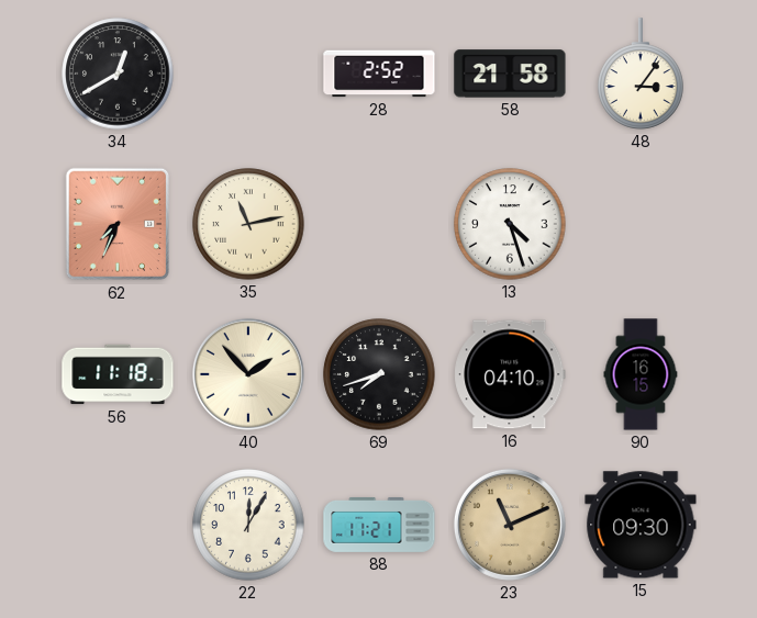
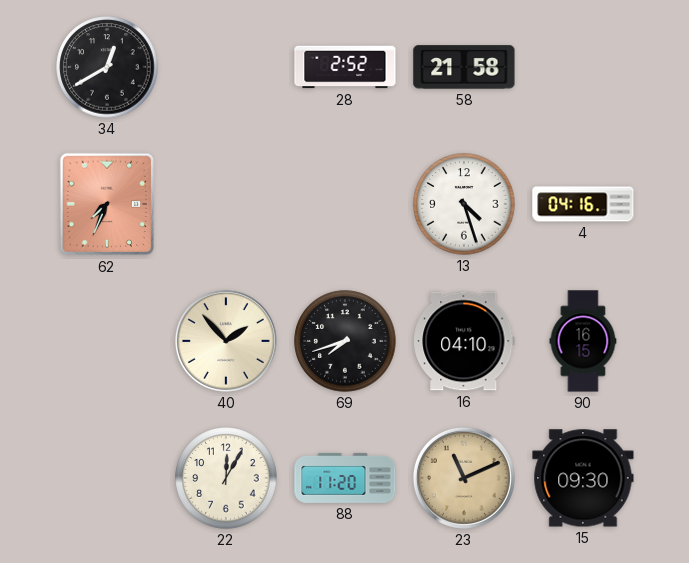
48: 3:06 -> none
35: 11:13 -> none
4: none -> 04:16
56: 11:18 -> none
88: 11:21 -> 11:20
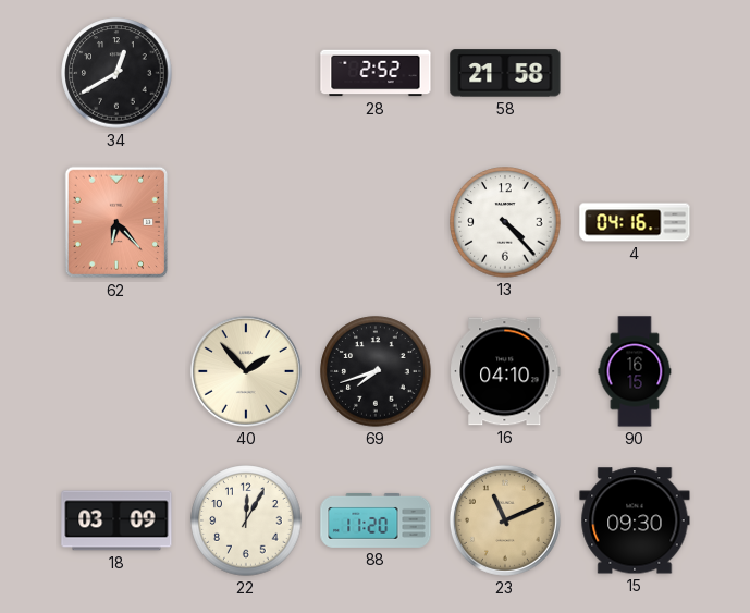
62: 7:34 -> 6:23
13: 4:27 -> 4:23
18: none -> 03:09
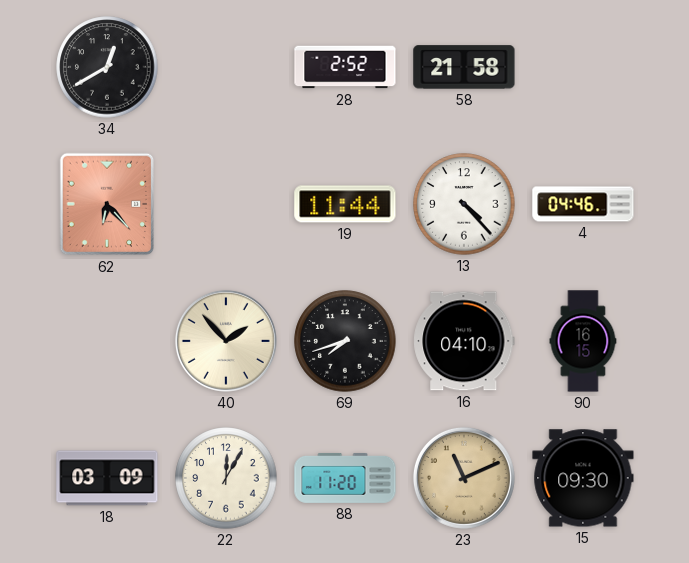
19: none -> 11:44
4: 04:16 -> 04:46
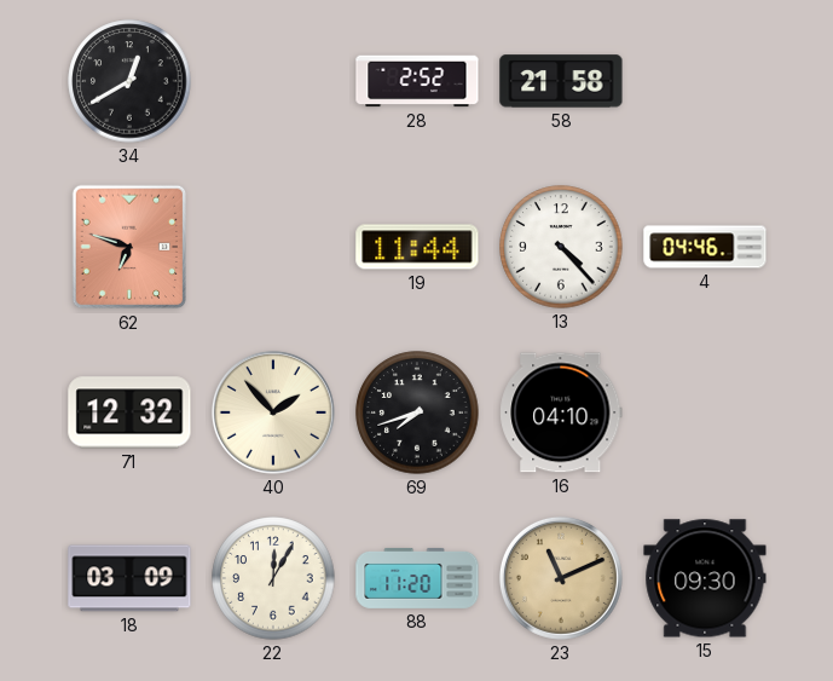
62: 6:23 -> 6:48
71: none -> 12:32
90: 16:15 -> none
